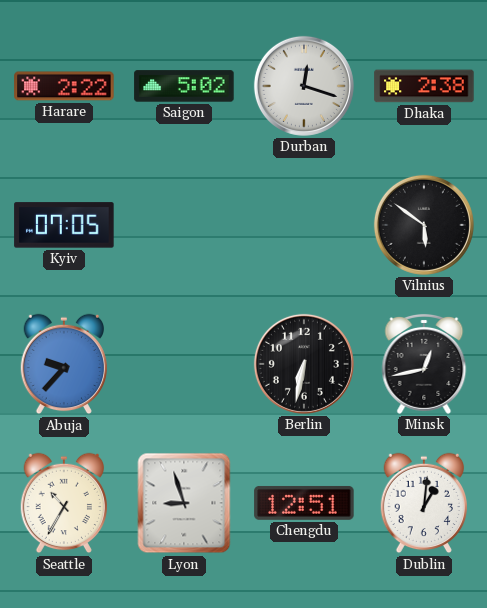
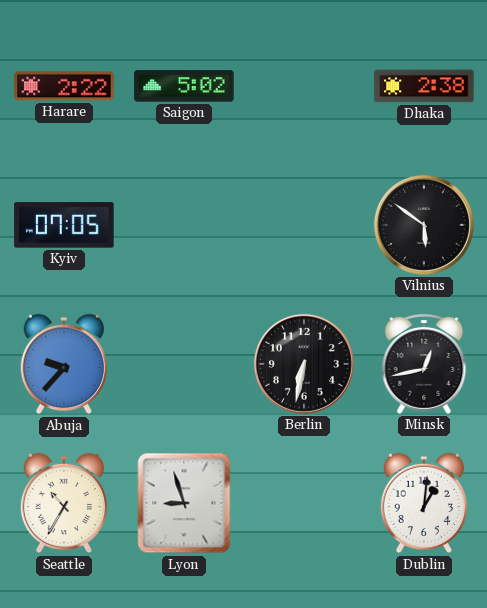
Durban: 12:18 -> none
Chengdu: 12:51 -> none
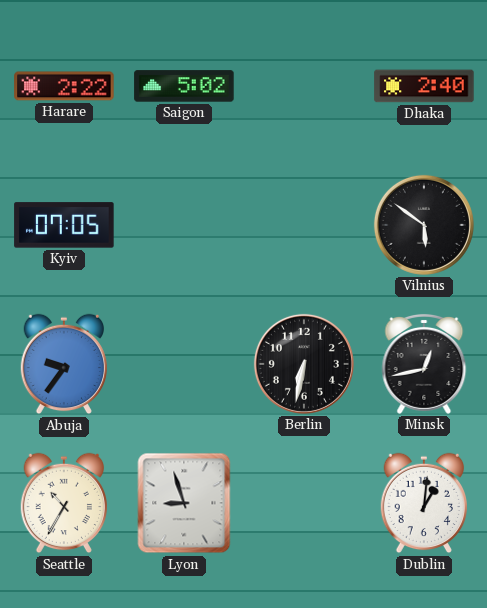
Dhaka: 2:38 -> 2:40
Abuja: 9:37 -> 9:36
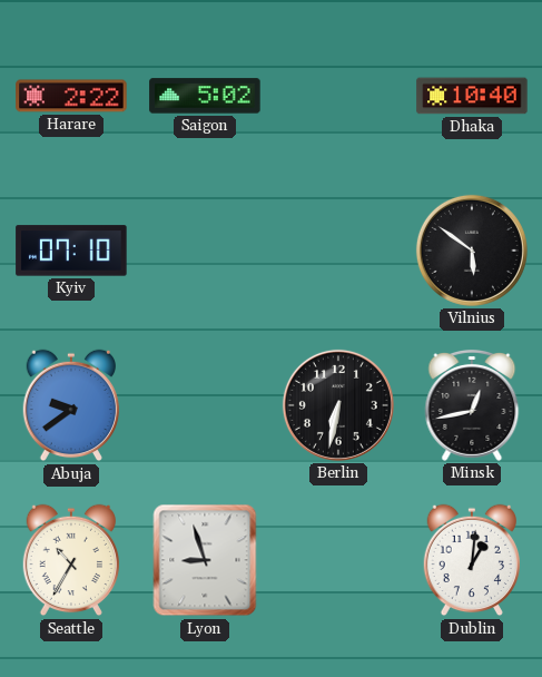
Dhaka: 2:40 -> 10:40
Kyiv: 07:05 -> 07:10
Abuja: 9:36 -> 9:39
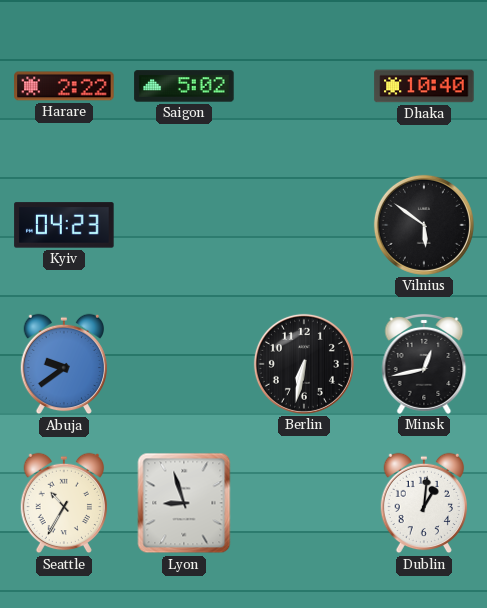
Kyiv: 07:10 -> 04:23
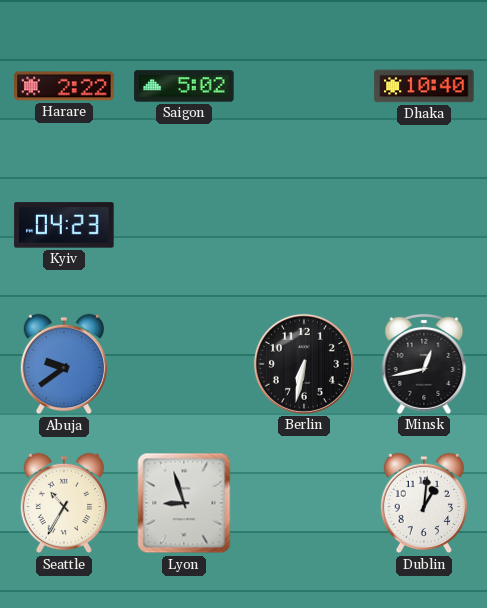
Vilnius: 5:51 -> none
